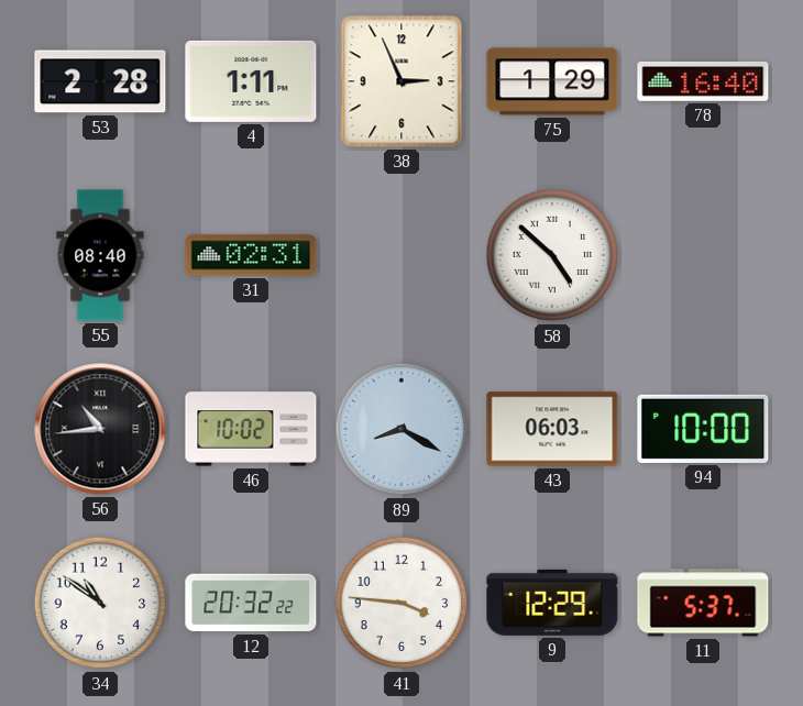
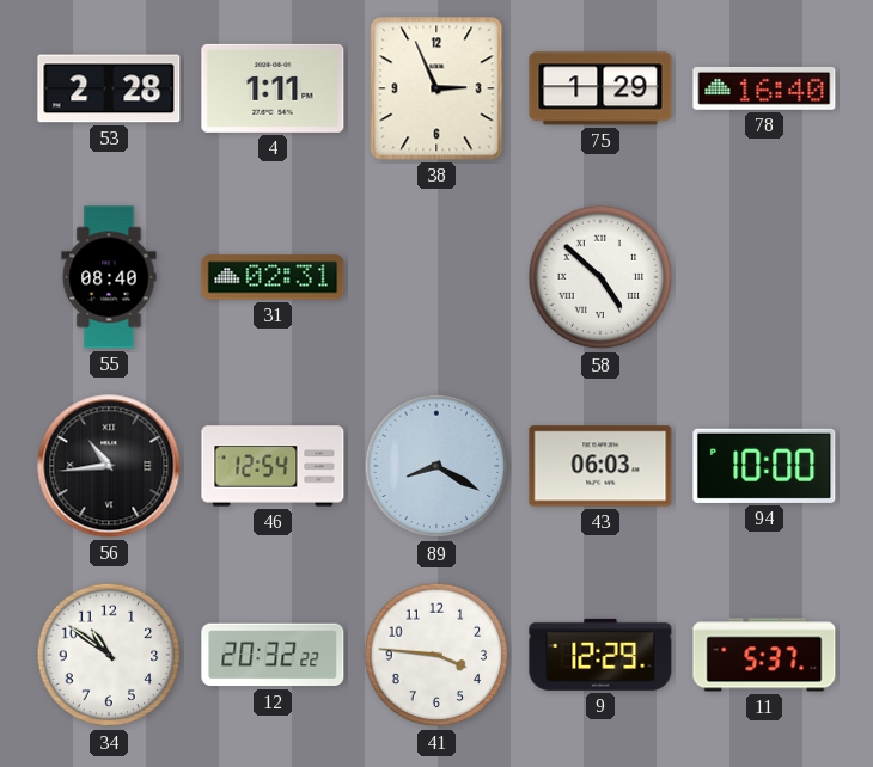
46: 10:02 -> 12:54
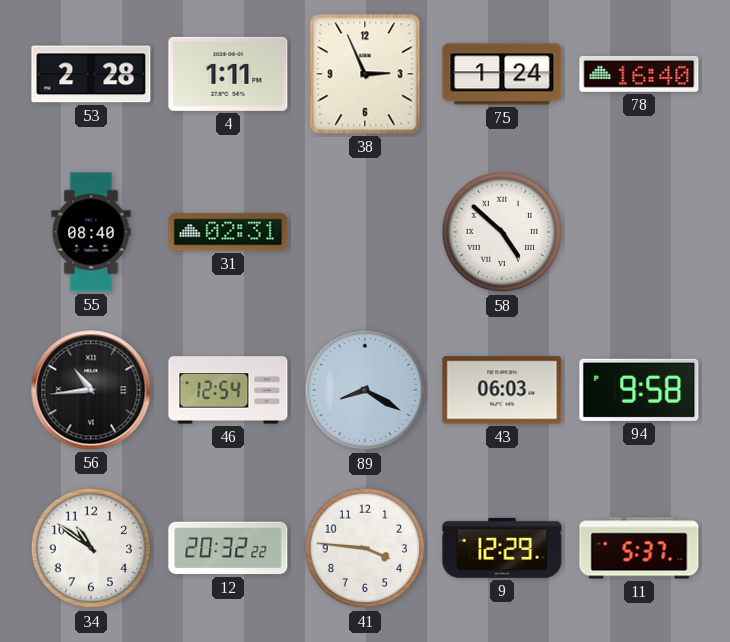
75: 1:29 -> 1:24
94: 10:00 -> 9:58
